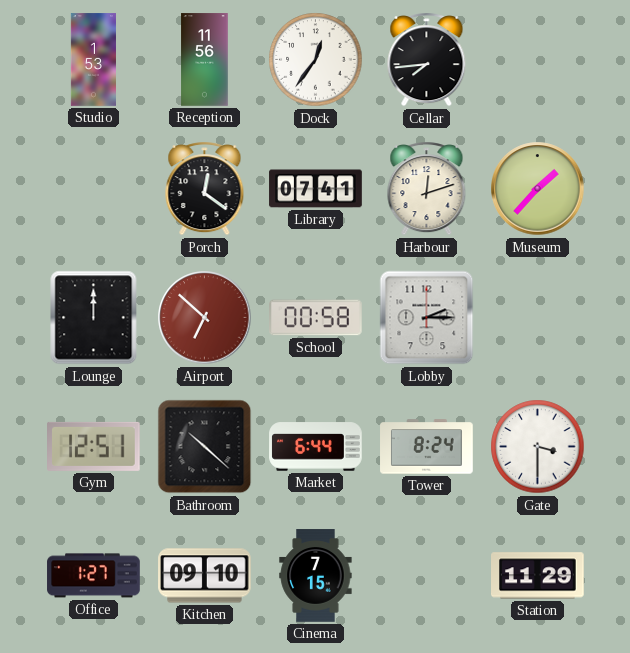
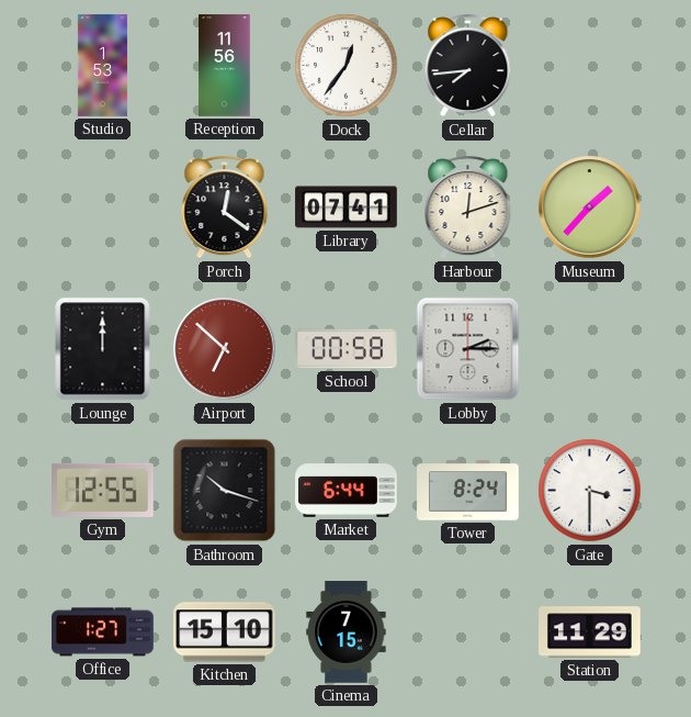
Gym: 12:51 -> 12:55
Bathroom: 10:22 -> 10:18
Kitchen: 09:10 -> 15:10
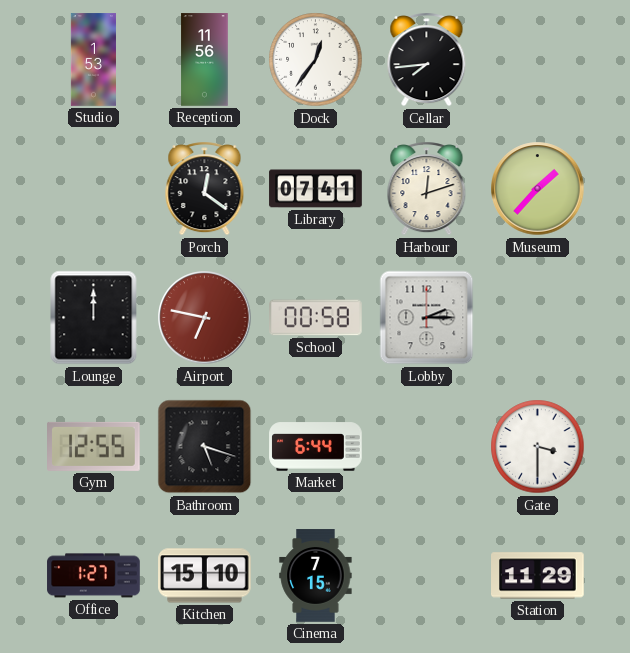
Airport: 6:52 -> 6:47
Bathroom: 10:18 -> 5:18
Tower: 8:24 -> none
